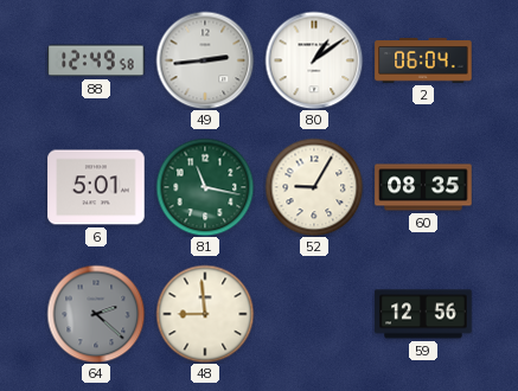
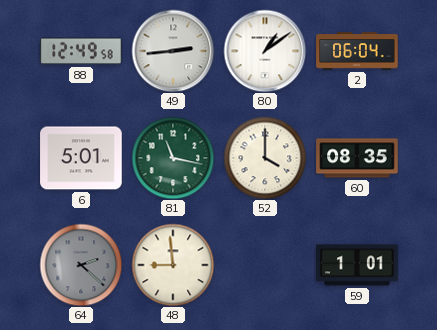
52: 9:05 -> 4:00
59: 12:56 -> 1:01
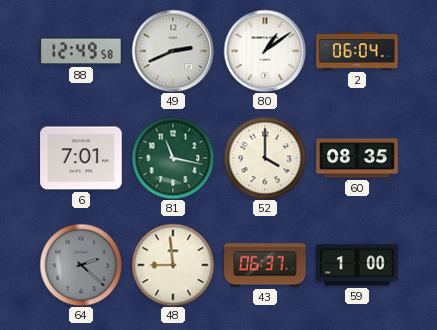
49: 2:44 -> 2:41
6: 5:01 -> 7:01
43: none -> 06:37
59: 1:01 -> 1:00
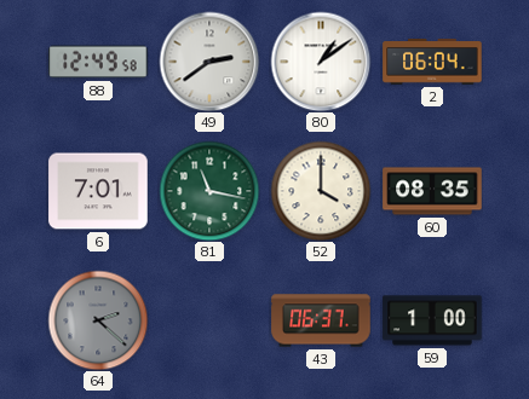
49: 2:41 -> 2:39
48: 8:59 -> none
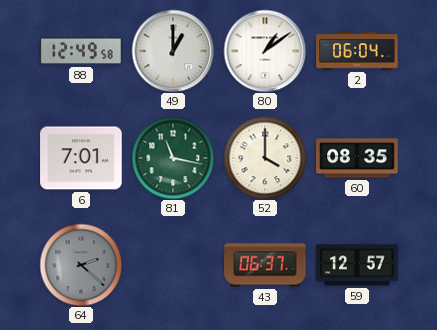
49: 2:39 -> 1:00
59: 1:00 -> 12:57
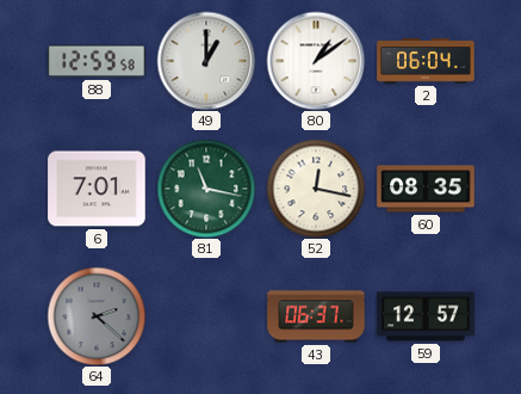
88: 12:49 -> 12:59
52: 4:00 -> 12:17
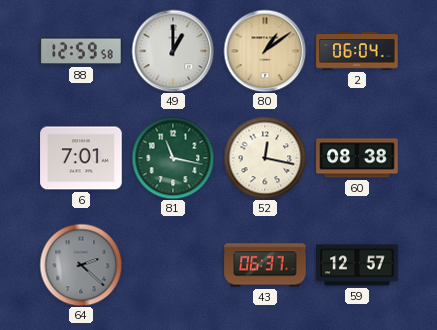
80 dial: white -> champagne
60: 08:35 -> 08:38
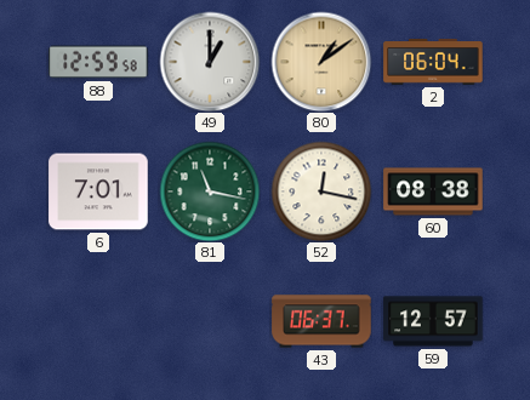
64: 2:22 -> none
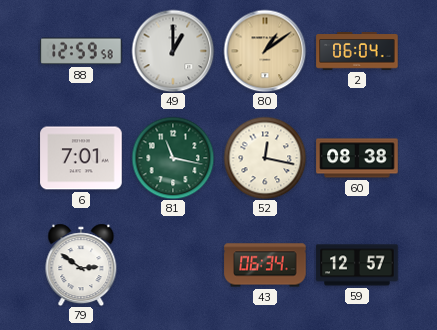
79: none -> 2:51
43: 06:37 -> 06:34
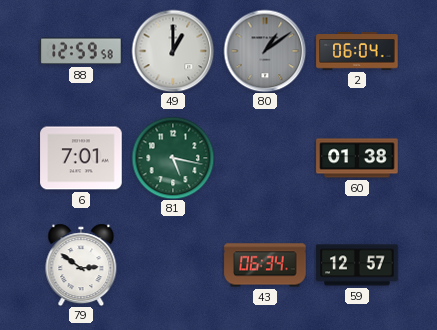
80 dial: champagne -> grey
81: 11:17 -> 5:17
52: 12:17 -> none
60: 08:38 -> 01:38
